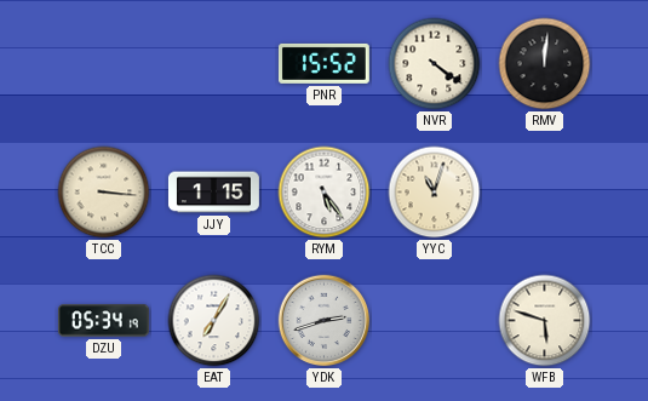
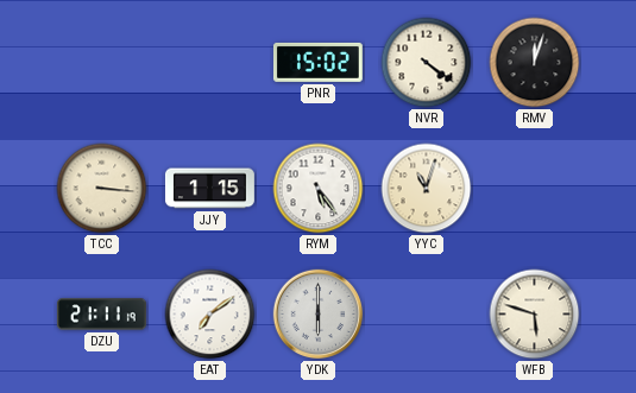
PNR: 15:52 -> 15:02
RMV: 12:01 -> 12:03
DZU: 05:34 -> 21:11
EAT: 7:05 -> 7:09
YDK: 2:42 -> 6:00
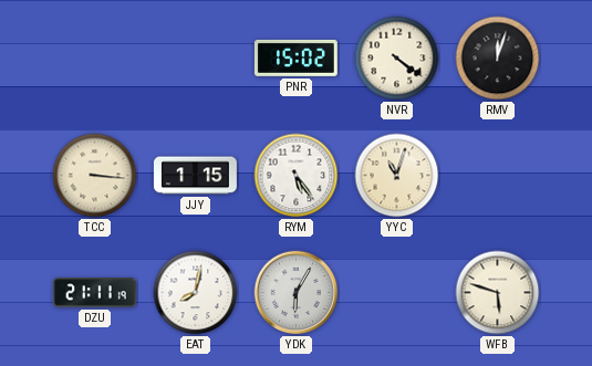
EAT: 7:09 -> 8:02
YDK: 6:00 -> 6:05
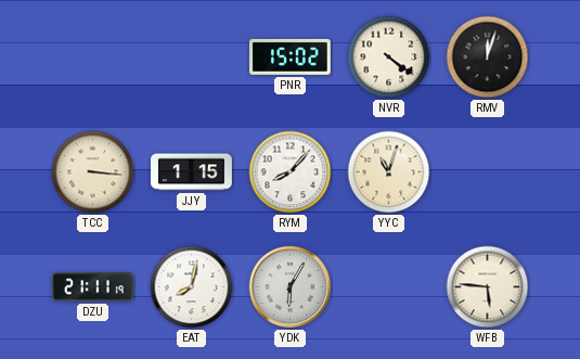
RYM: 5:24 -> 8:07
WFB: 5:48 -> 5:46
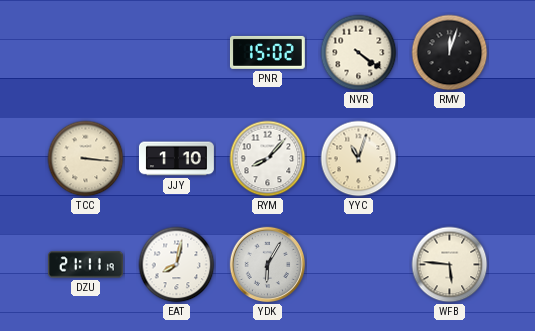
JJY: 1:15 -> 1:10
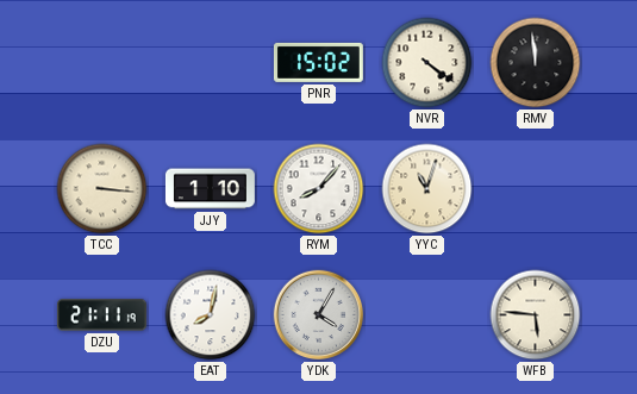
RMV: 12:03 -> 11:59
YDK: 6:05 -> 4:05
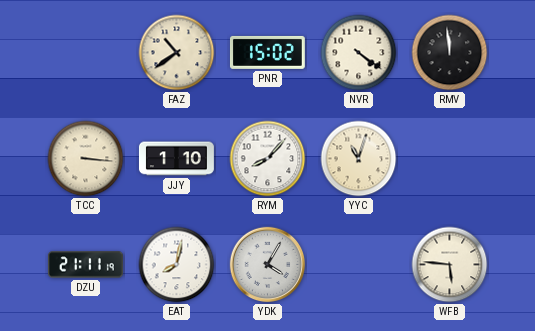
FAZ: none -> 10:39
